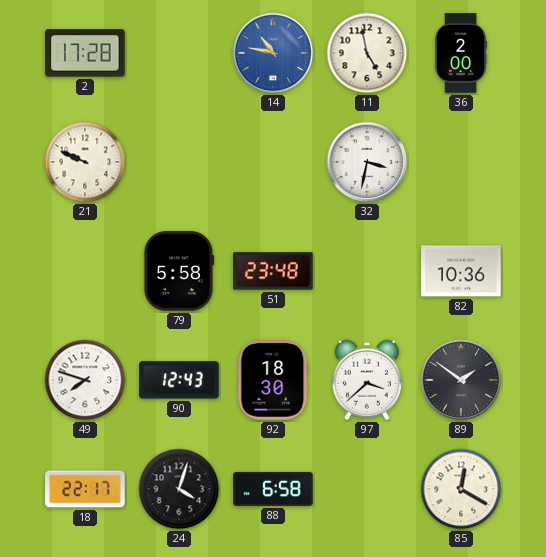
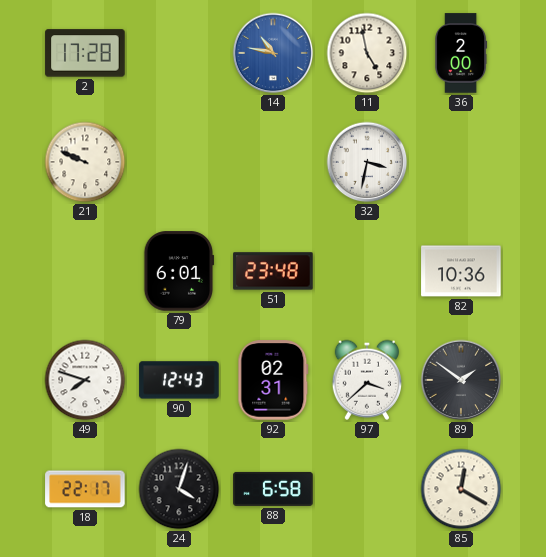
79: 5:58 -> 6:01
92: 18:30 -> 02:31
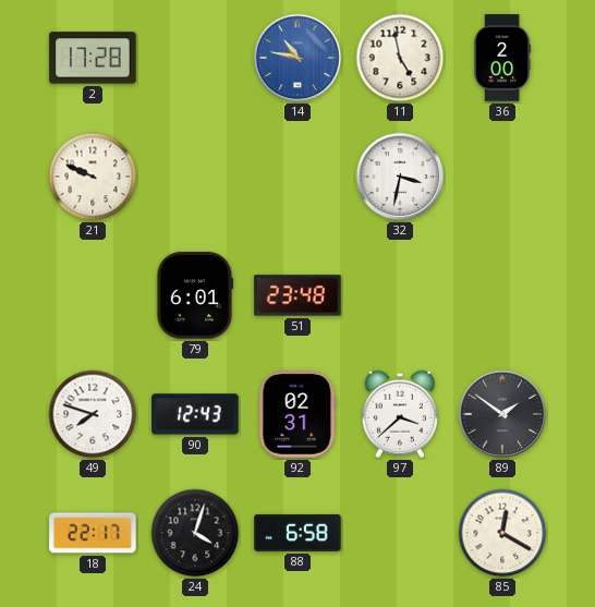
82: 10:36 -> none
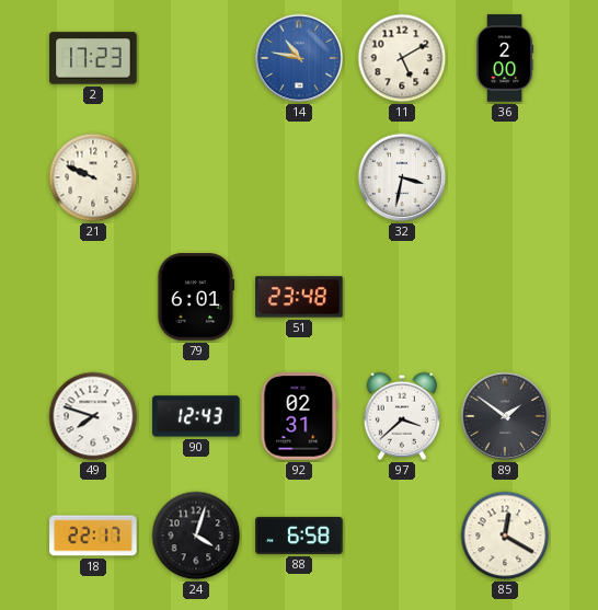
2: 17:28 -> 17:23
11: 4:58 -> 5:10
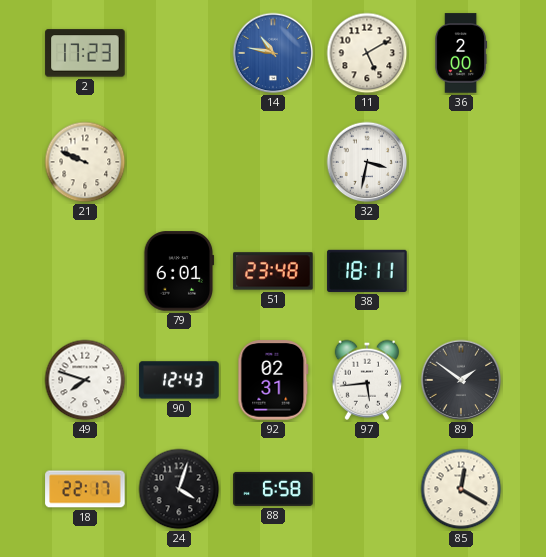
38: none -> 18:11
97: 3:38 -> 5:44
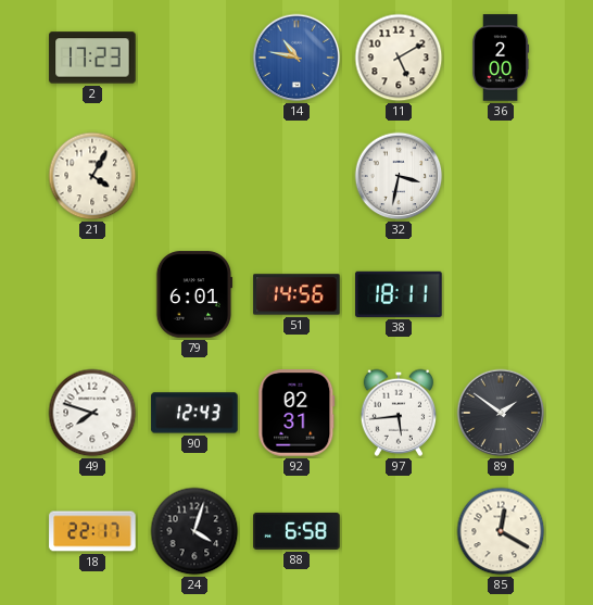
21: 9:49 -> 4:05
51: 23:48 -> 14:56
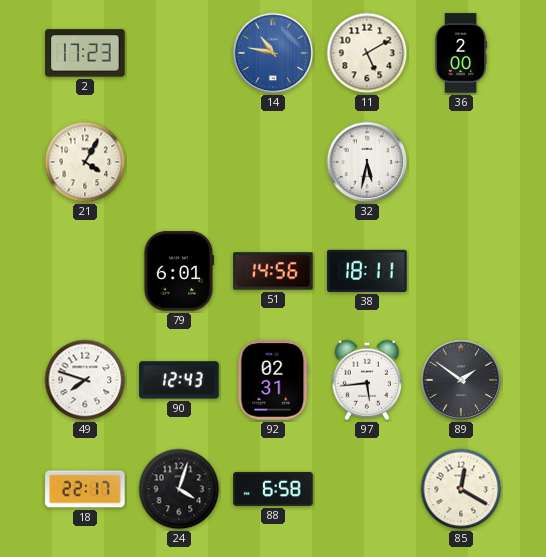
32: 3:32 -> 5:32
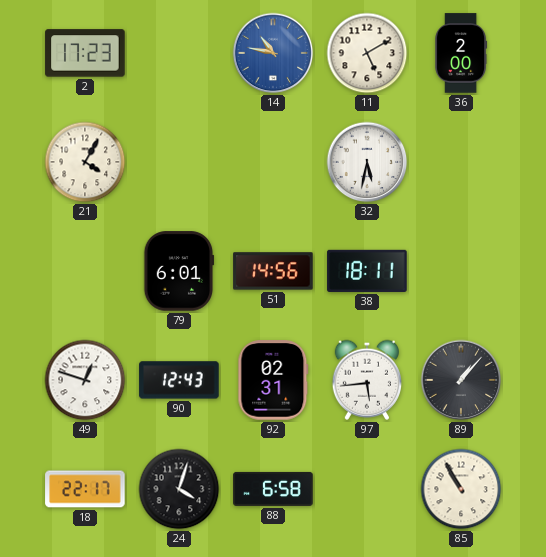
49: 7:48 -> 12:48
89: 1:51 -> 1:07
85: 12:20 -> 10:55
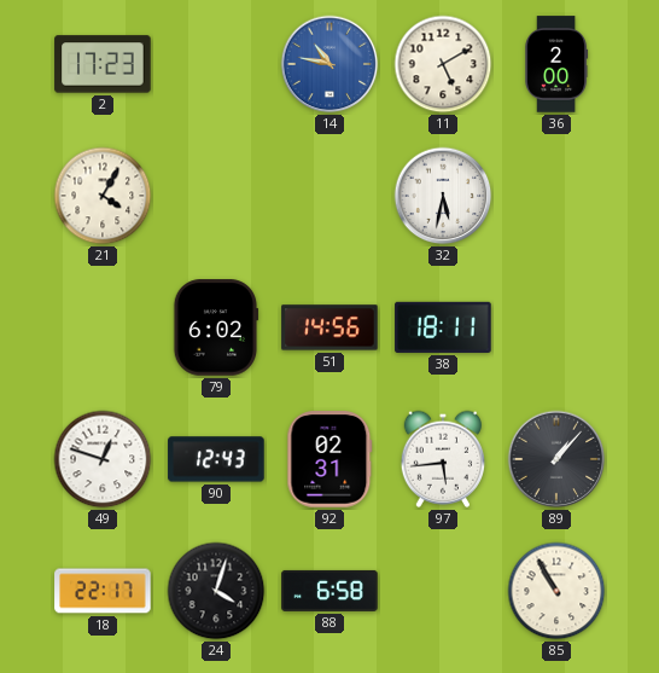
79: 6:01 -> 6:02
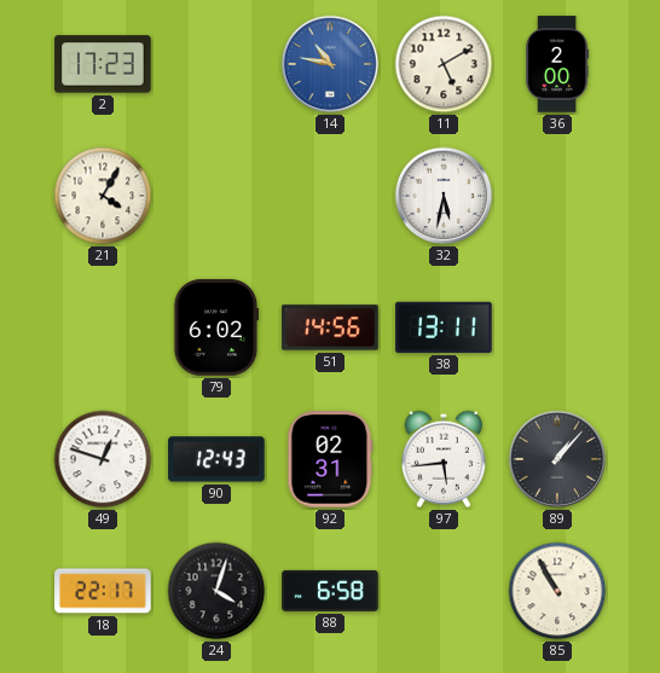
38: 18:11 -> 13:11
